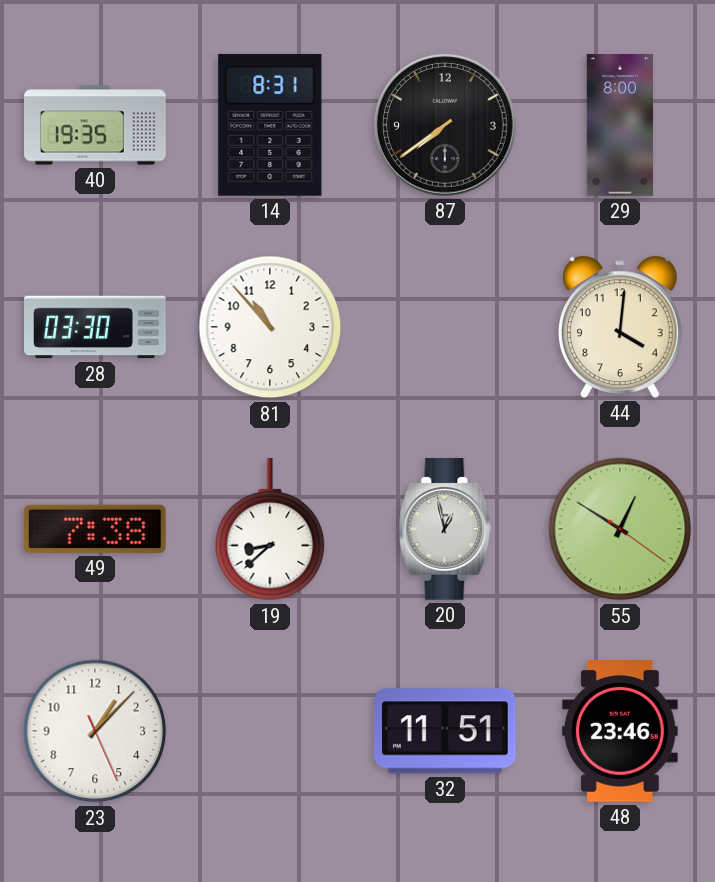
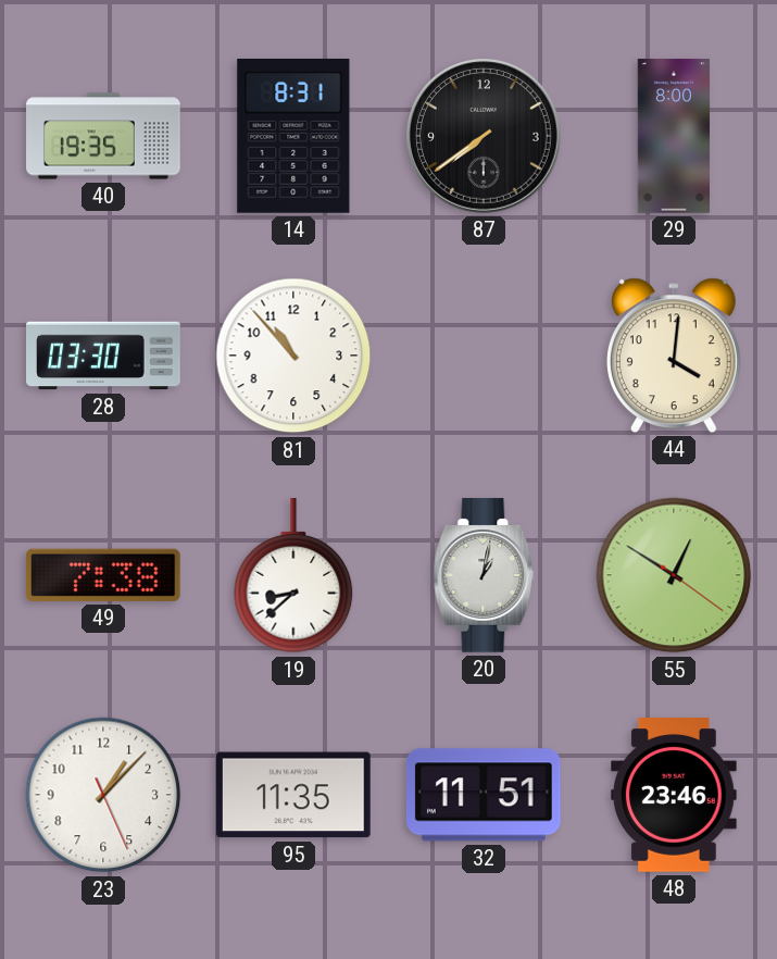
20: 12:58 -> 1:02
95: none -> 11:35
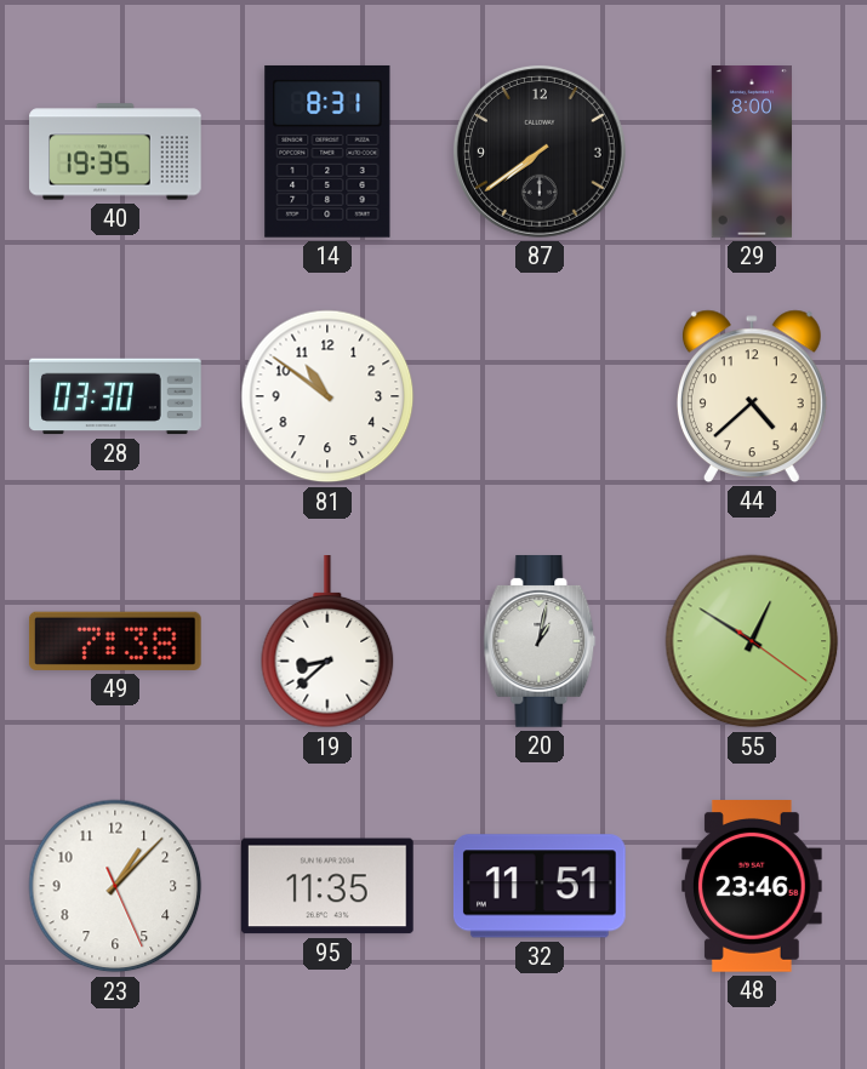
81: 10:53 -> 10:51
44: 4:01 -> 4:38
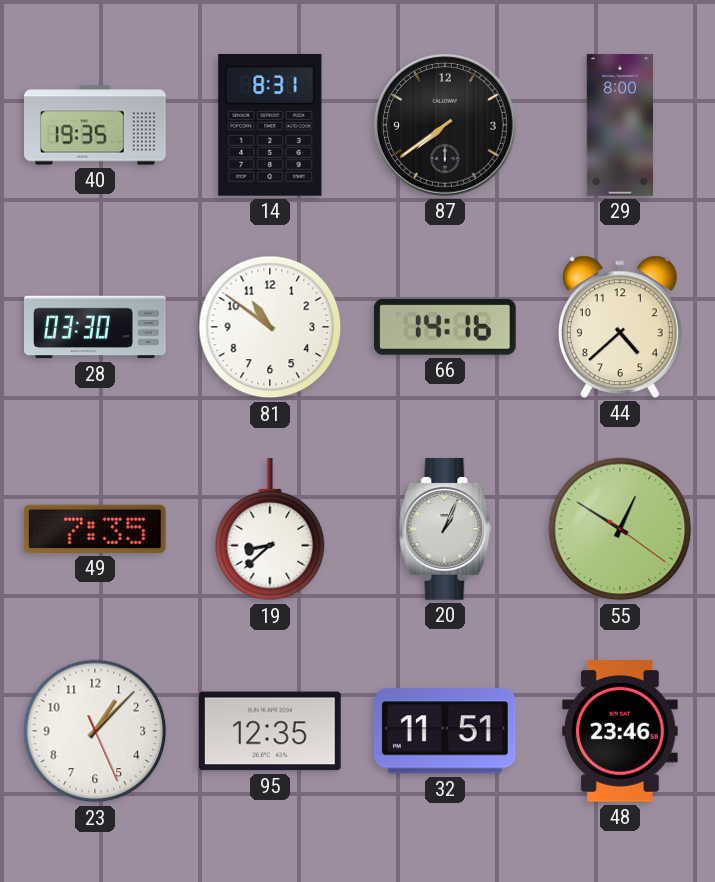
66: none -> 14:16
49: 7:38 -> 7:35
20: 1:02 -> 1:04
95: 11:35 -> 12:35
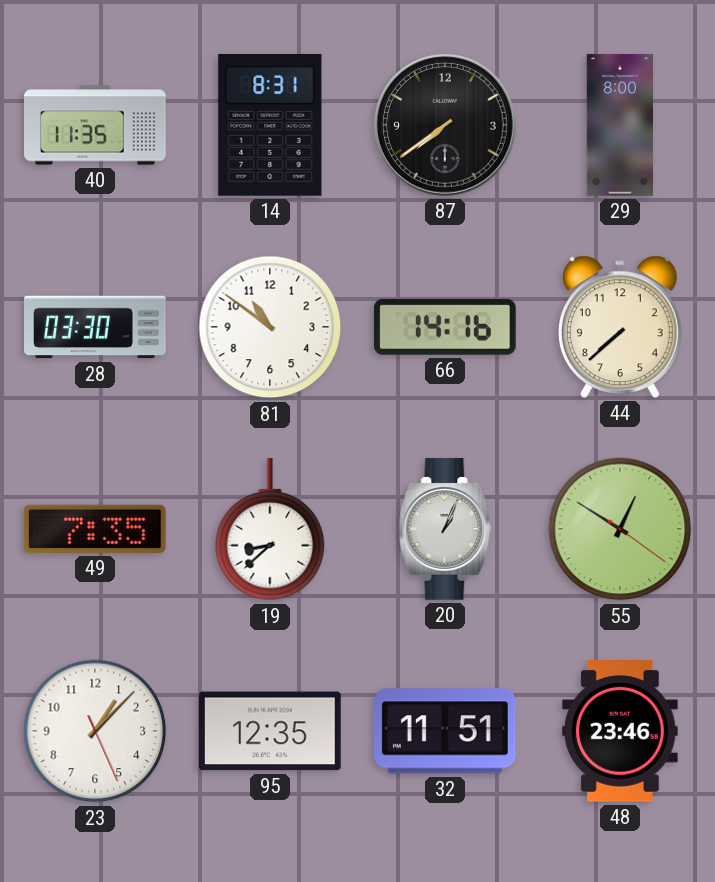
40: 19:35 -> 11:35
44: 4:38 -> 7:38
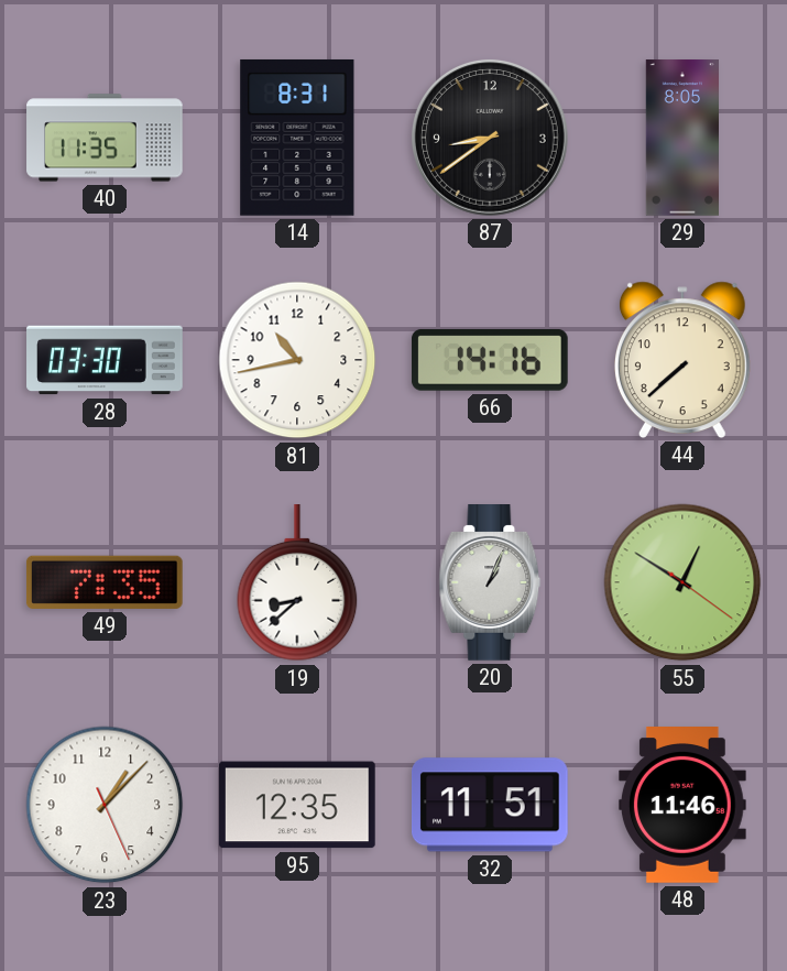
87: 7:39 -> 8:39
29: 8:00 -> 8:05
81: 10:51 -> 10:43
48: 23:46 -> 11:46
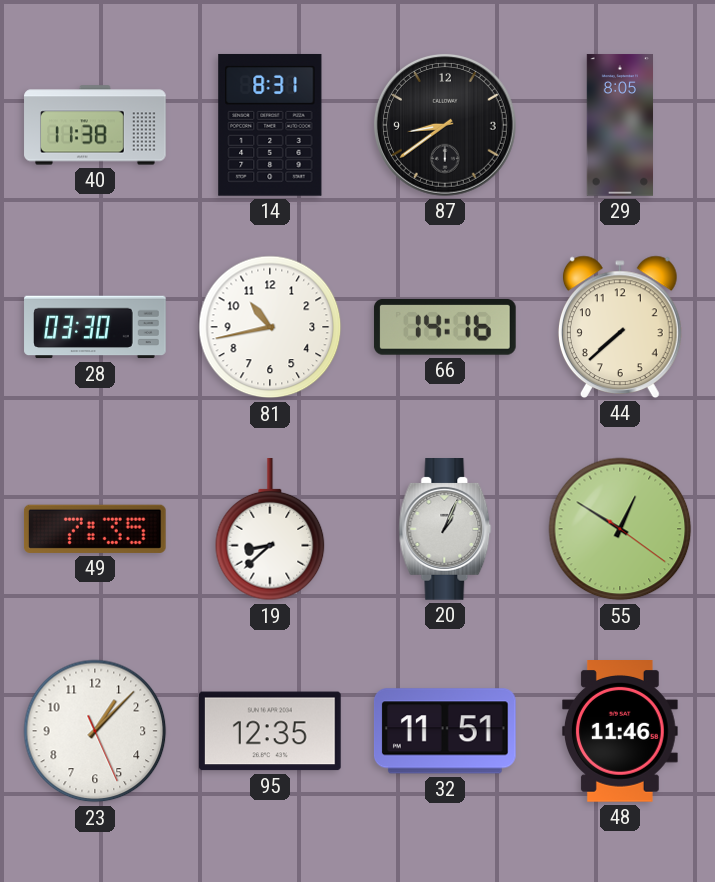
40: 11:35 -> 11:38
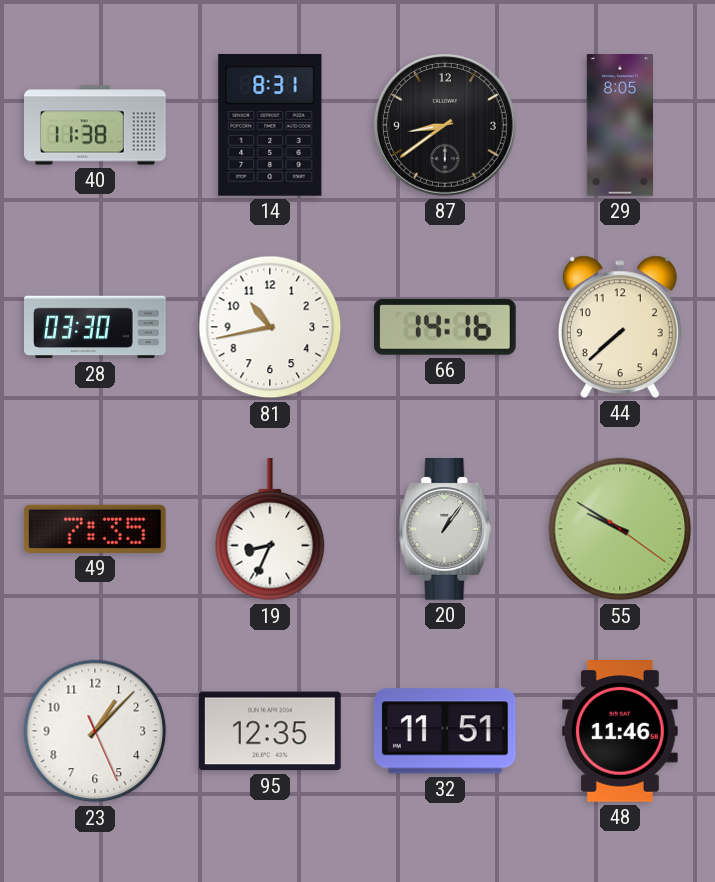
19: 8:38 -> 8:34
20: 1:04 -> 1:06
55: 12:50 -> 9:50
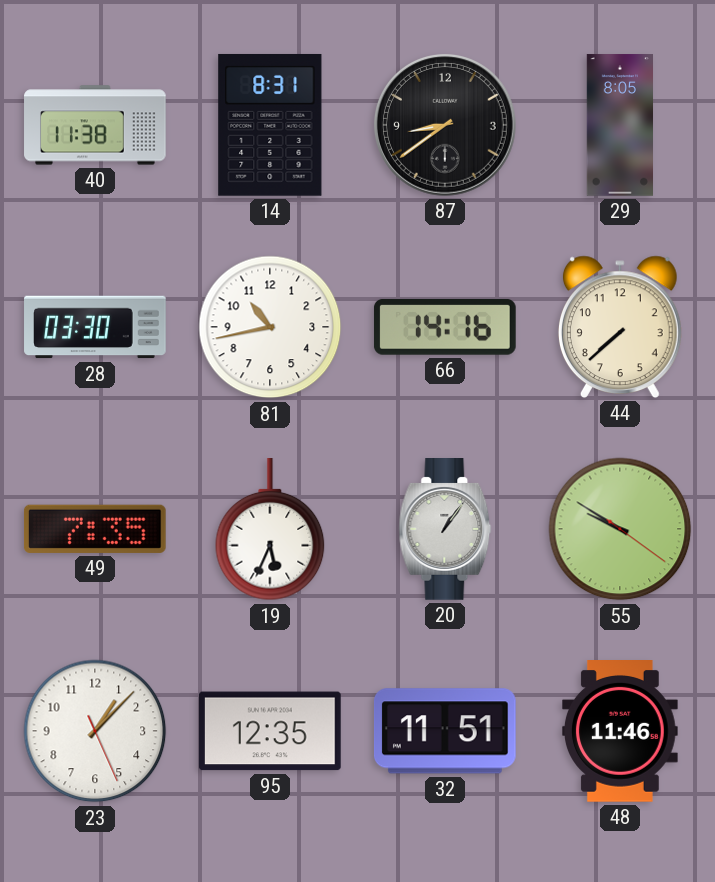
19: 8:34 -> 5:34
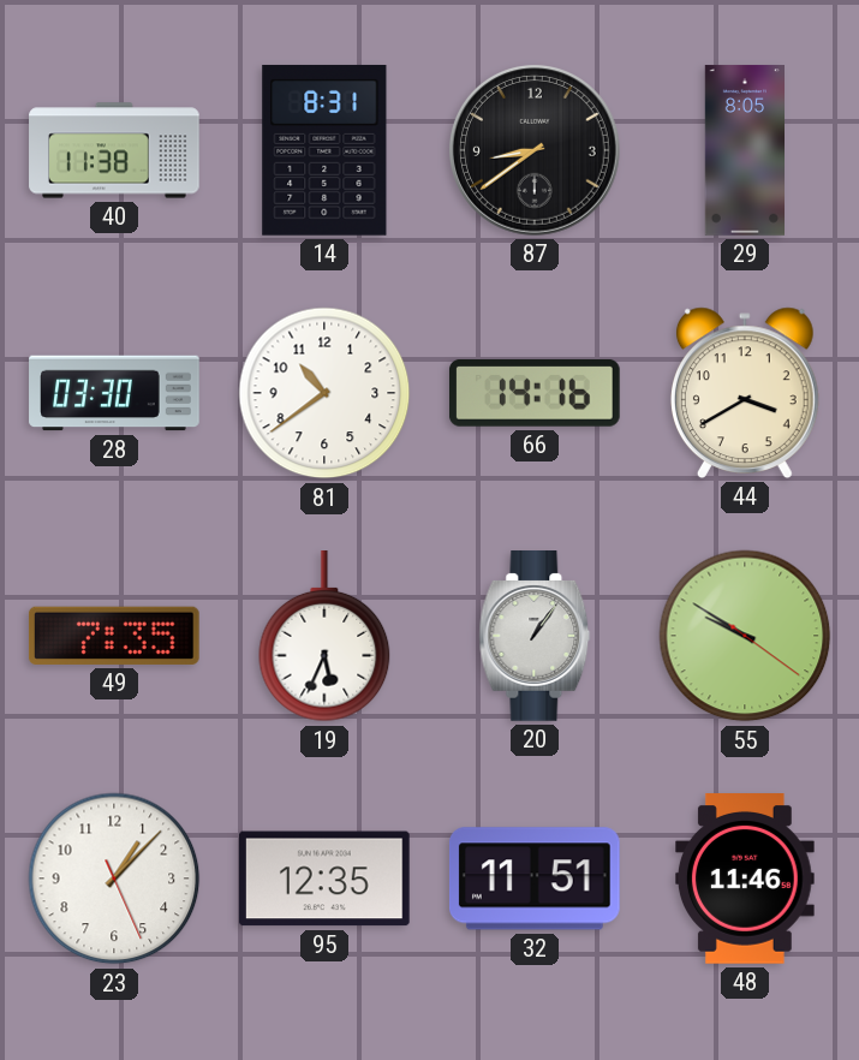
81: 10:43 -> 10:39
44: 7:38 -> 3:40
